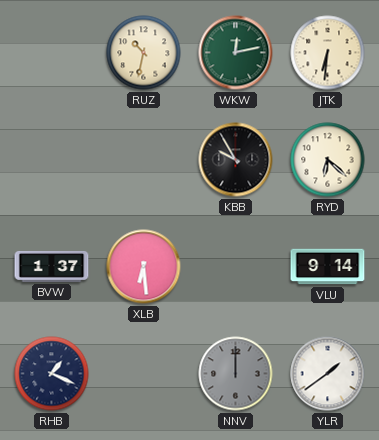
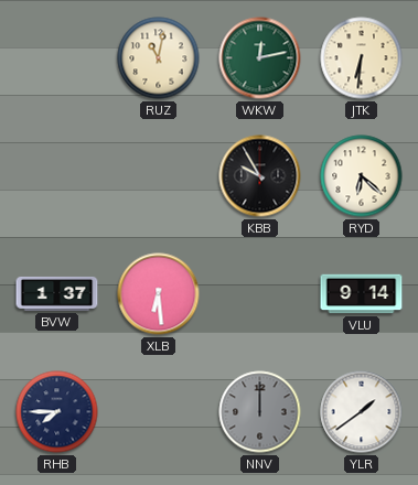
RUZ: 10:32 -> 11:02
RHB: 1:19 -> 7:45
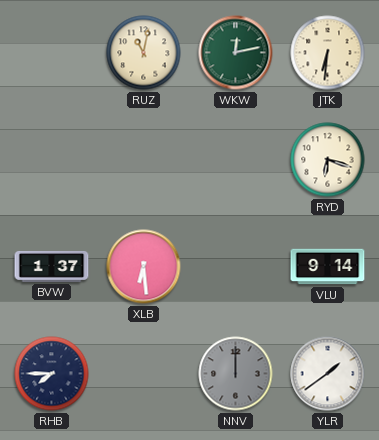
KBB: 9:55 -> none
RYD: 6:22 -> 6:18
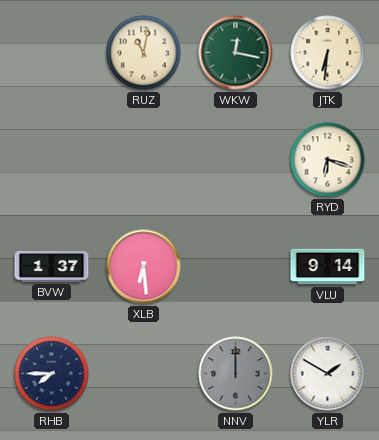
WKW: 12:13 -> 12:17
YLR: 1:39 -> 1:50
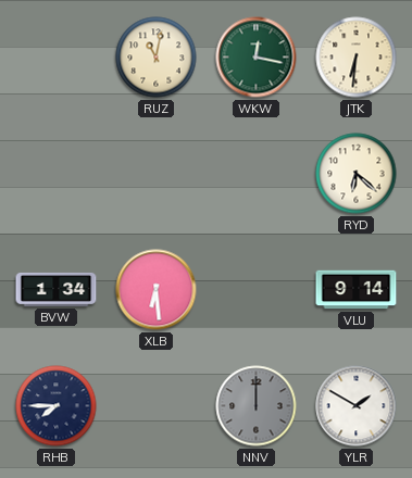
RYD: 6:18 -> 6:22
BVW: 1:37 -> 1:34
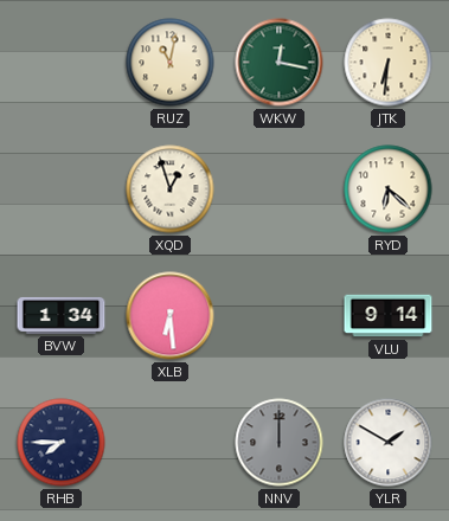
XQD: none -> 12:57
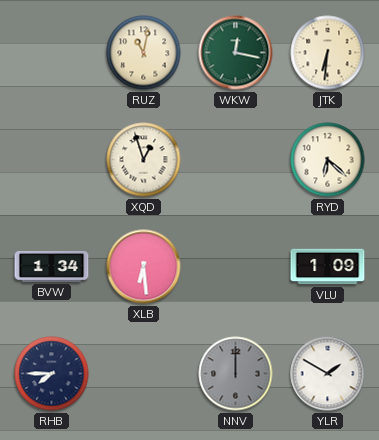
VLU: 9:14 -> 1:09
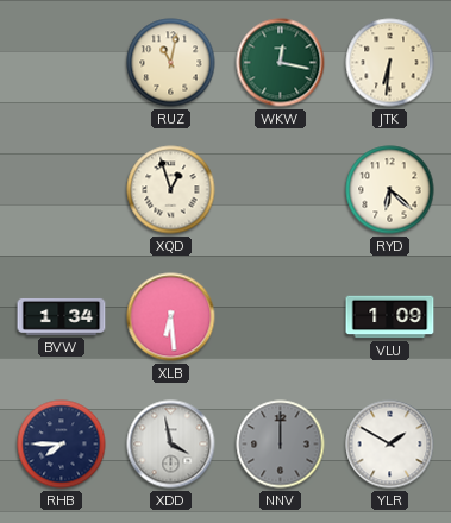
XDD: none -> 3:58
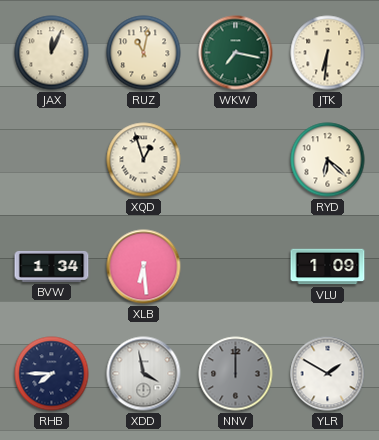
JAX: none -> 12:04
WKW: 12:17 -> 7:17
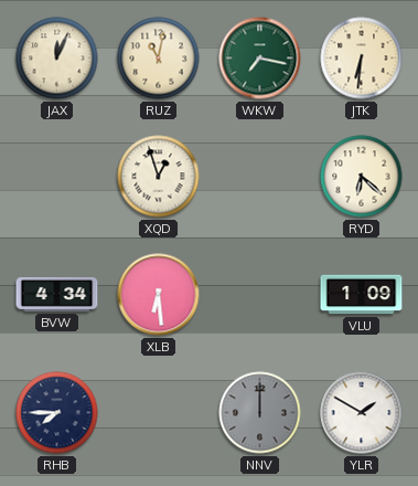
BVW: 1:34 -> 4:34
XDD: 3:58 -> none
